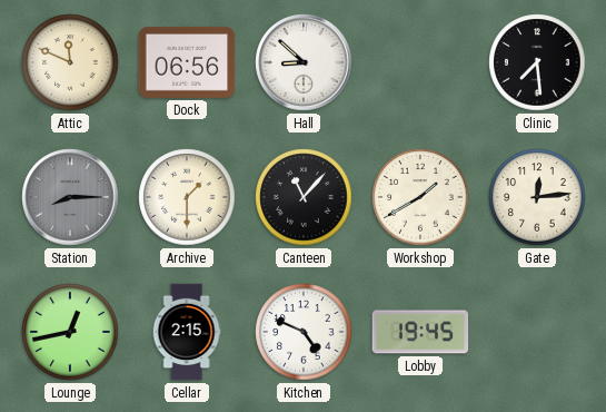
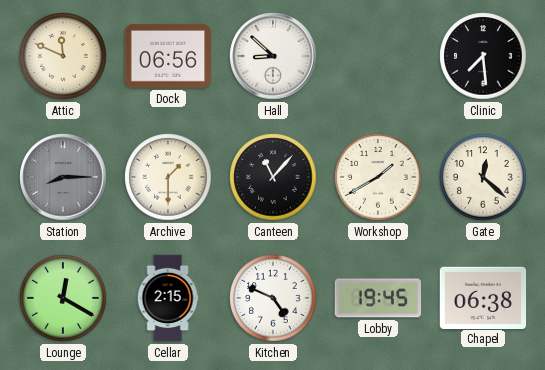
Gate: 12:14 -> 12:22
Lounge: 12:43 -> 12:20
Chapel: none -> 06:38
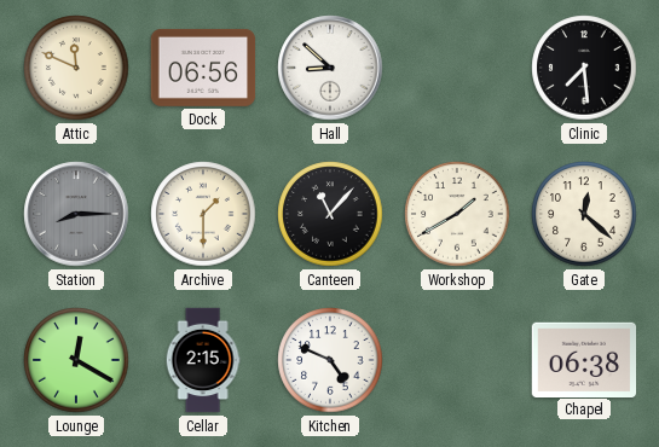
Lobby: 19:45 -> none
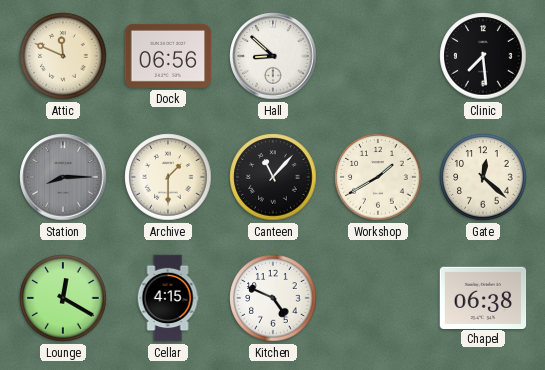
Cellar: 2:15 -> 4:15
